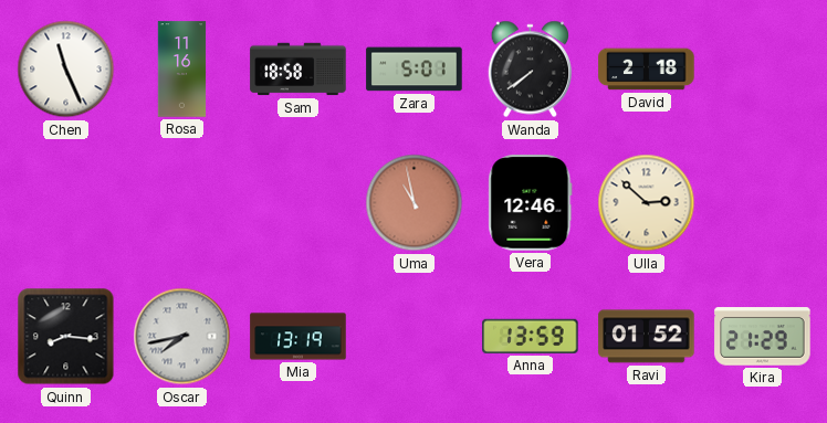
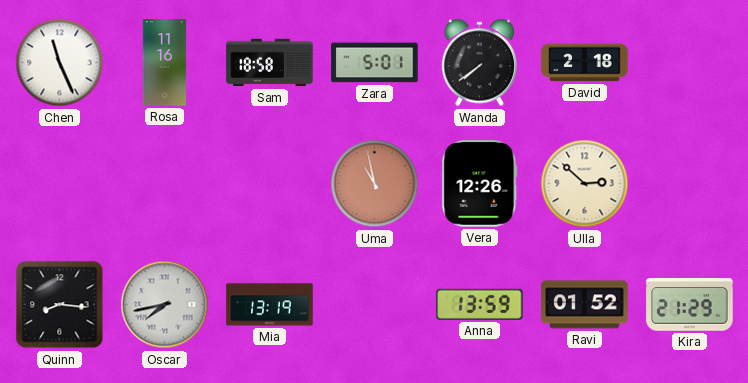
Vera: 12:46 -> 12:26
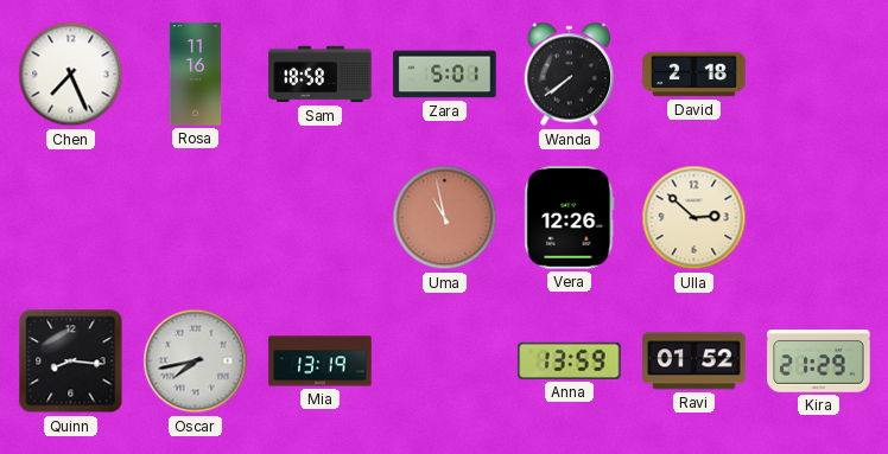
Chen: 11:26 -> 7:26
